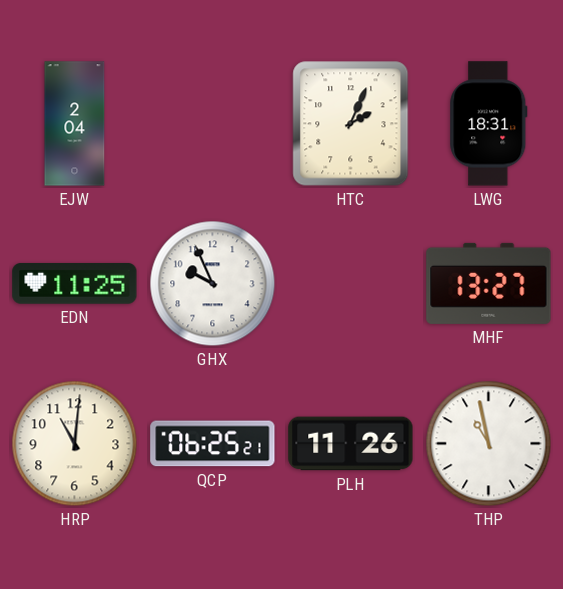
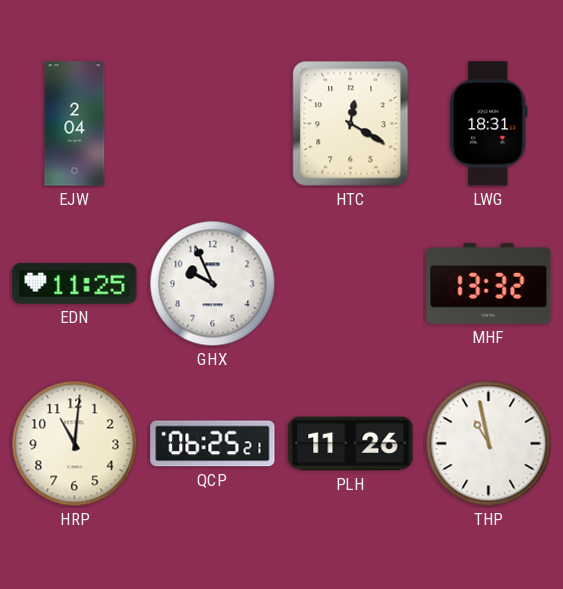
HTC: 2:04 -> 12:20
MHF: 13:27 -> 13:32
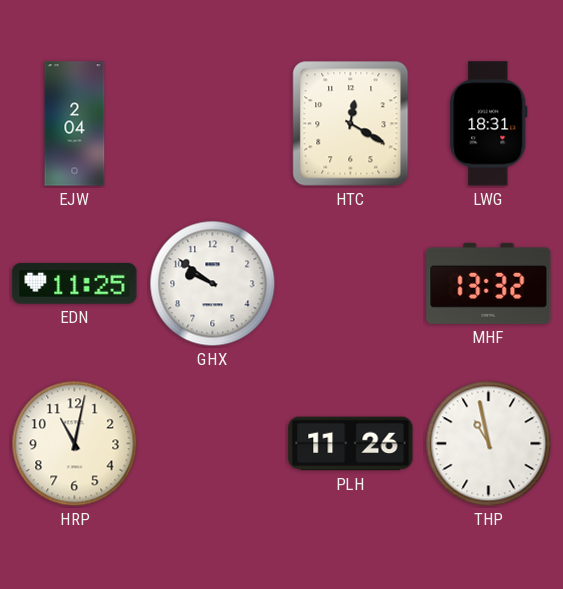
GHX: 9:56 -> 9:51
HRP: 11:01 -> 11:02
QCP: 06:25 -> none
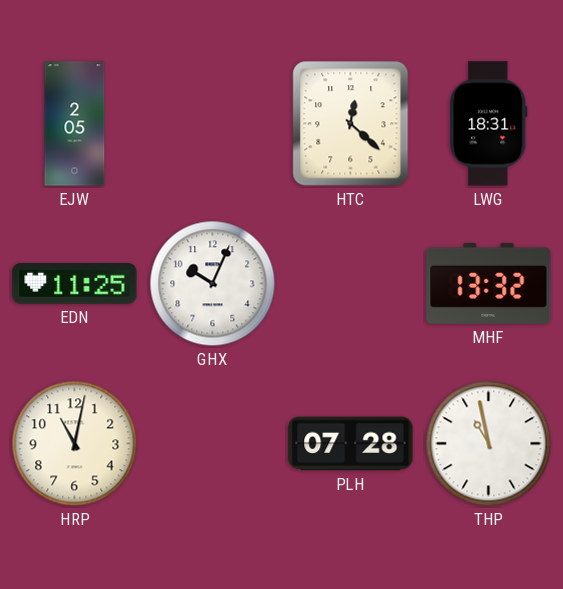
EJW: 2:04 -> 2:05
HTC: 12:20 -> 12:22
GHX: 9:51 -> 10:04
PLH: 11:26 -> 07:28
